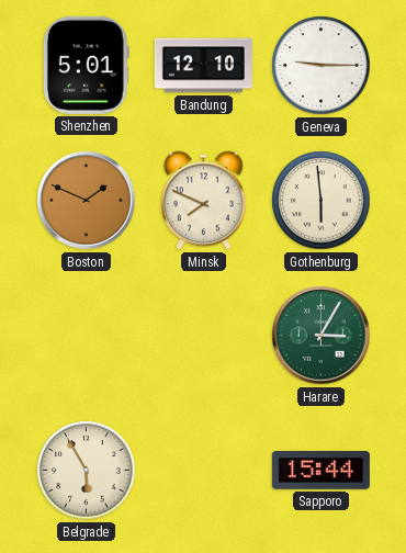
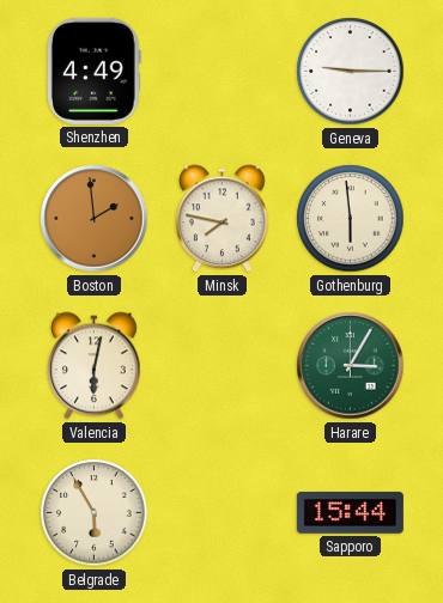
Shenzhen: 5:01 -> 4:49
Bandung: 12:10 -> none
Boston: 1:49 -> 1:59
Minsk: 7:49 -> 7:47
Valencia: none -> 6:02
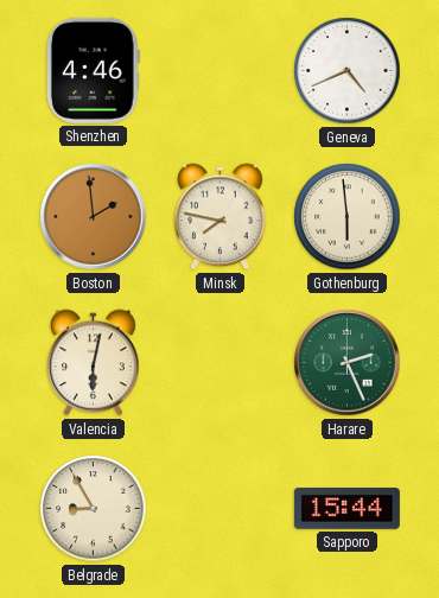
Shenzhen: 4:49 -> 4:46
Geneva: 9:15 -> 4:41
Harare: 3:05 -> 2:26
Belgrade: 5:55 -> 8:55
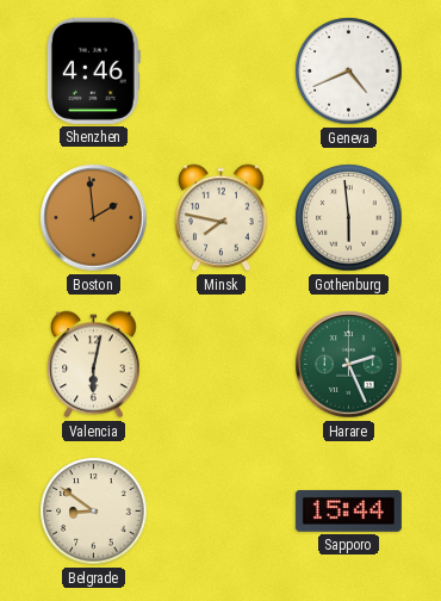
Belgrade: 8:55 -> 8:51
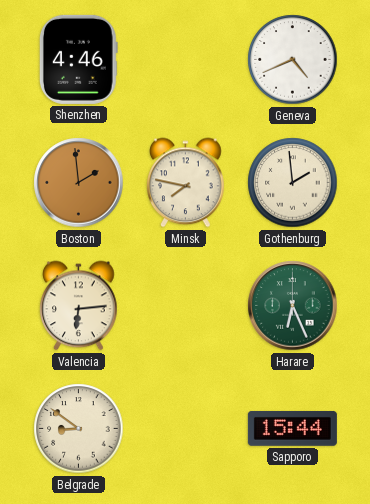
Gothenburg: 5:59 -> 1:59
Valencia: 6:02 -> 6:14
Harare: 2:26 -> 6:26
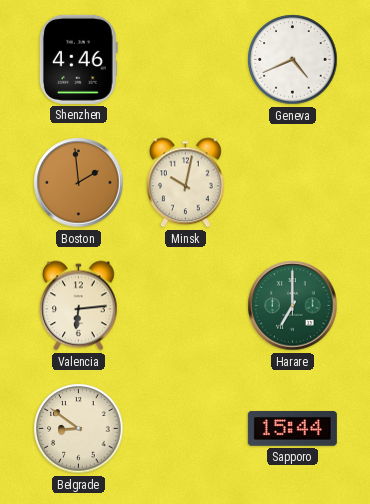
Minsk: 7:47 -> 10:02
Gothenburg: 1:59 -> none
Harare: 6:26 -> 7:00
